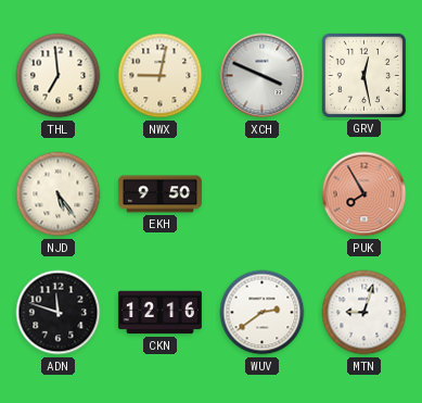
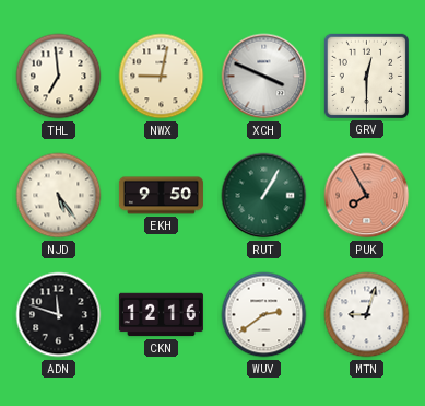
GRV: 12:28 -> 12:30
RUT: none -> 1:05
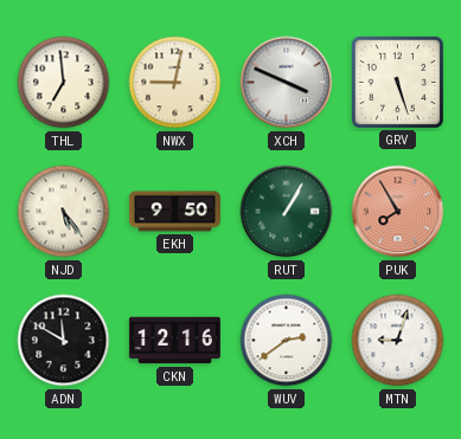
GRV: 12:30 -> 5:27
ADN: 11:48 -> 11:50
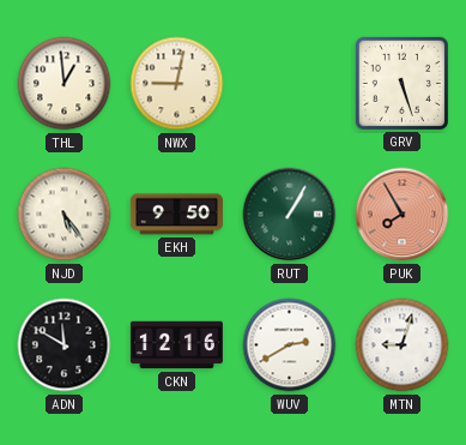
THL: 6:59 -> 12:59
XCH: 3:49 -> none
WUV: 2:39 -> 2:40
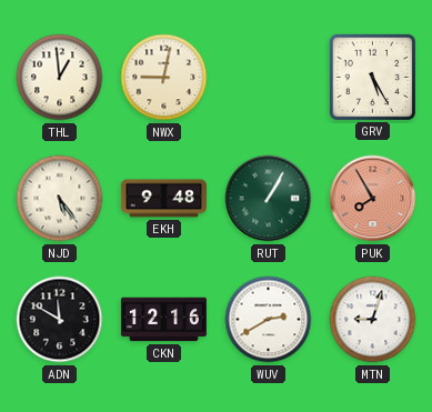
GRV: 5:27 -> 5:25
EKH: 9:50 -> 9:48
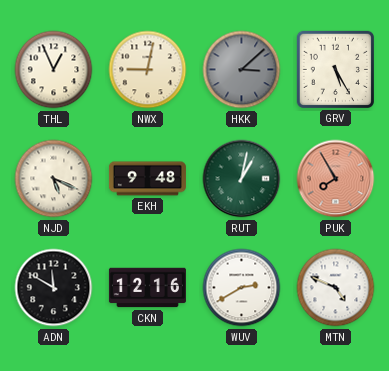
THL: 12:59 -> 12:56
HKK: none -> 3:08
NJD: 5:24 -> 5:19
RUT: 1:05 -> 1:02
MTN: 9:03 -> 4:49
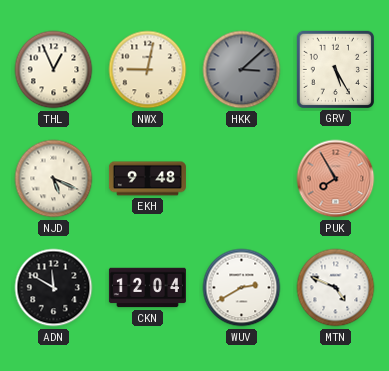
RUT: 1:02 -> none
CKN: 12:16 -> 12:04
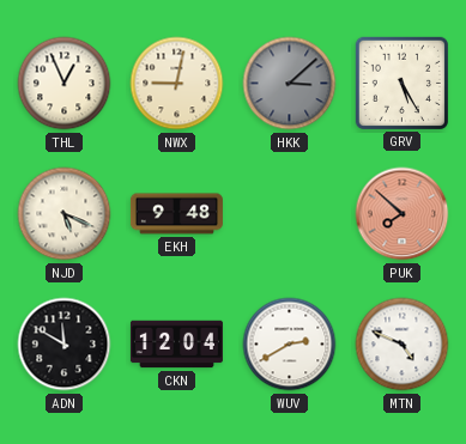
PUK: 7:55 -> 7:52
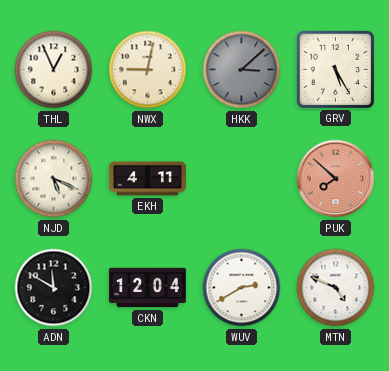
EKH: 9:48 -> 4:11
